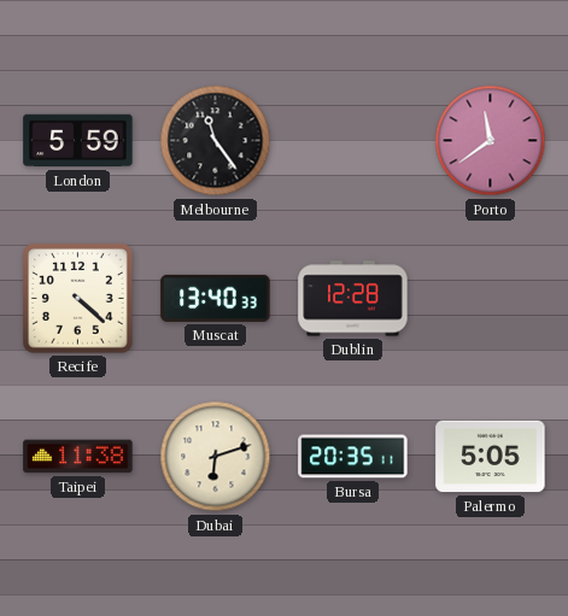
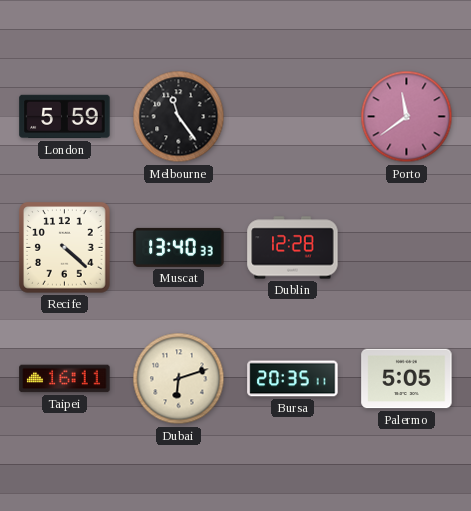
Taipei: 11:38 -> 16:11
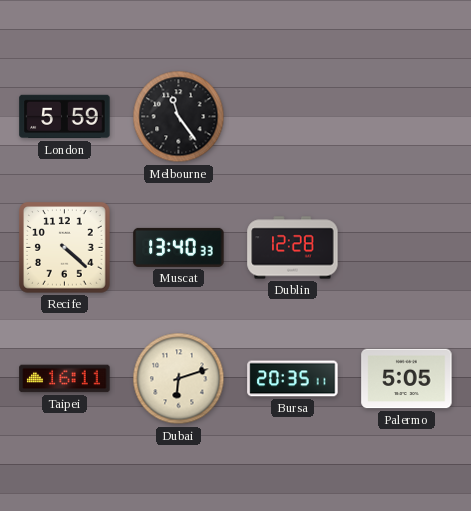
Porto: 11:39 -> none
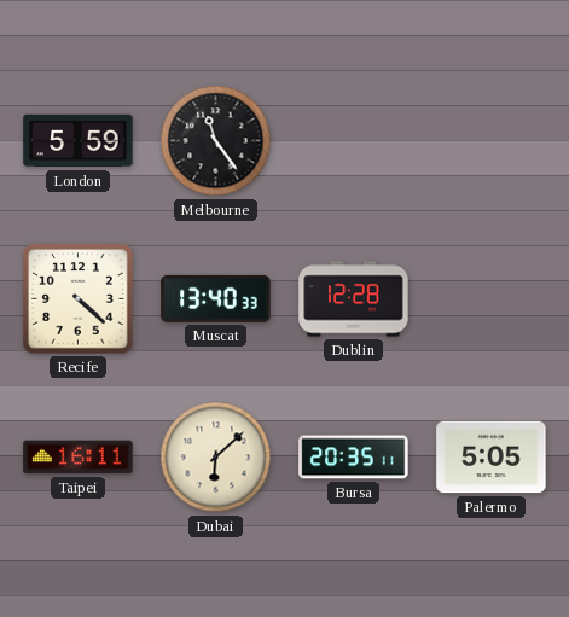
Dubai: 6:12 -> 6:08
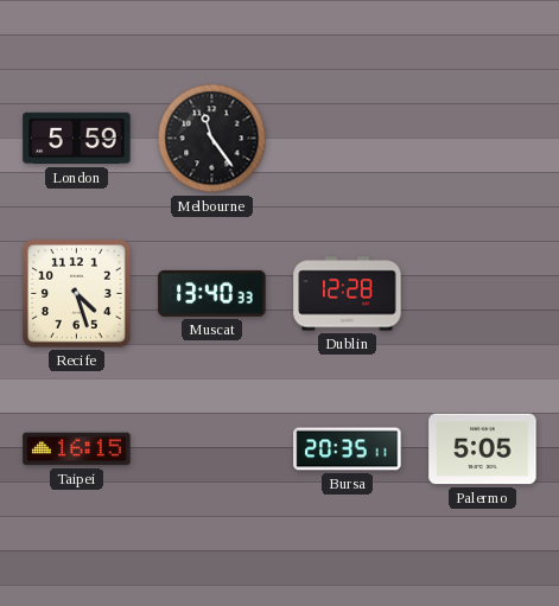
Recife: 4:22 -> 4:27
Taipei: 16:11 -> 16:15
Dubai: 6:08 -> none
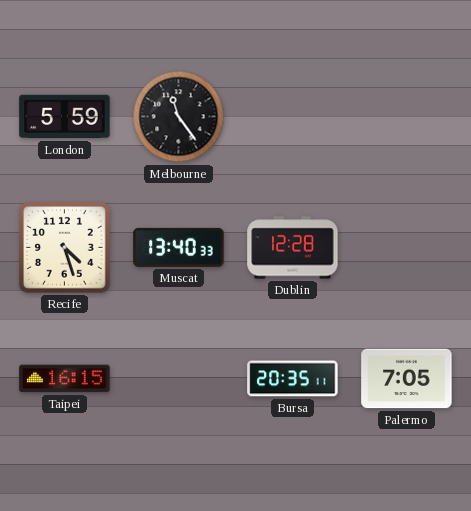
Palermo: 5:05 -> 7:05
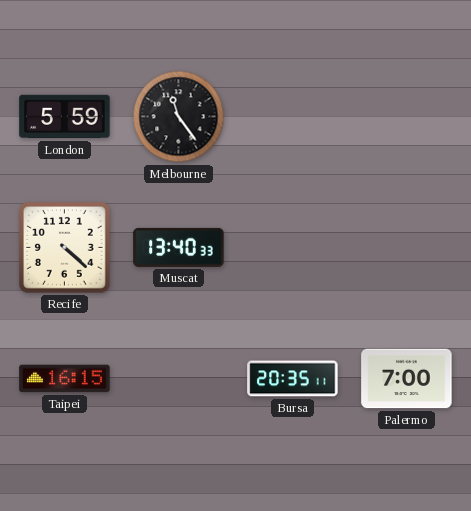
Recife: 4:27 -> 4:22
Dublin: 12:28 -> none
Palermo: 7:05 -> 7:00
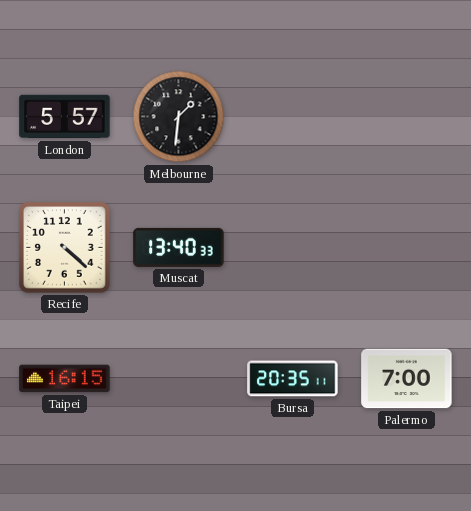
London: 5:59 -> 5:57
Melbourne: 11:24 -> 1:31
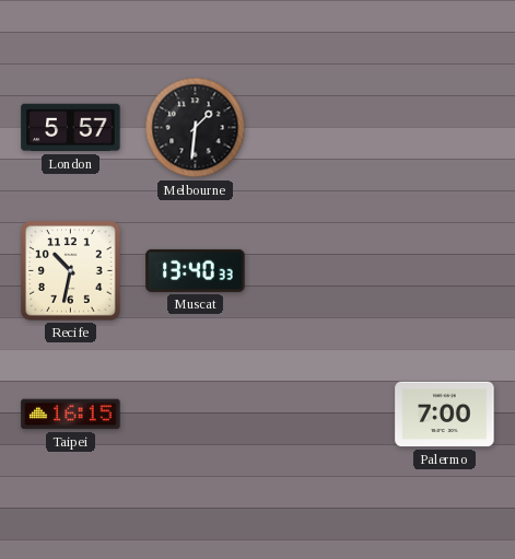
Recife: 4:22 -> 10:32
Bursa: 20:35 -> none
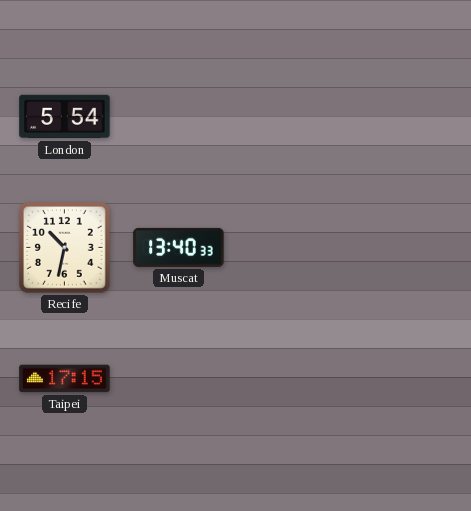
London: 5:57 -> 5:54
Melbourne: 1:31 -> none
Taipei: 16:15 -> 17:15
Palermo: 7:00 -> none
